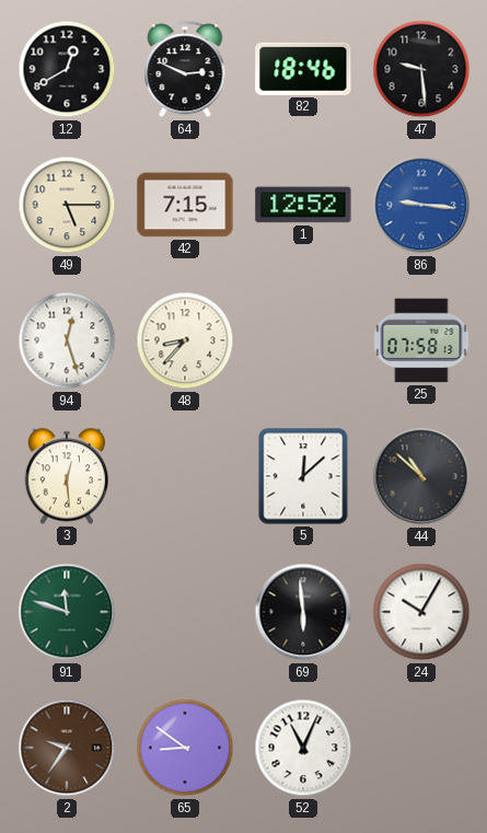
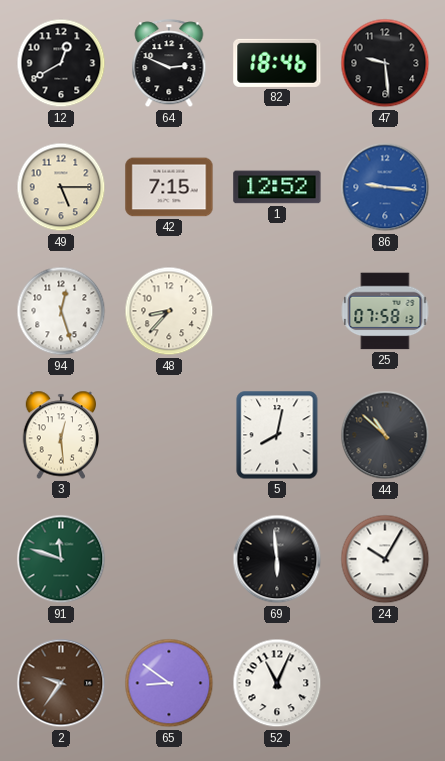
5: 12:08 -> 8:02
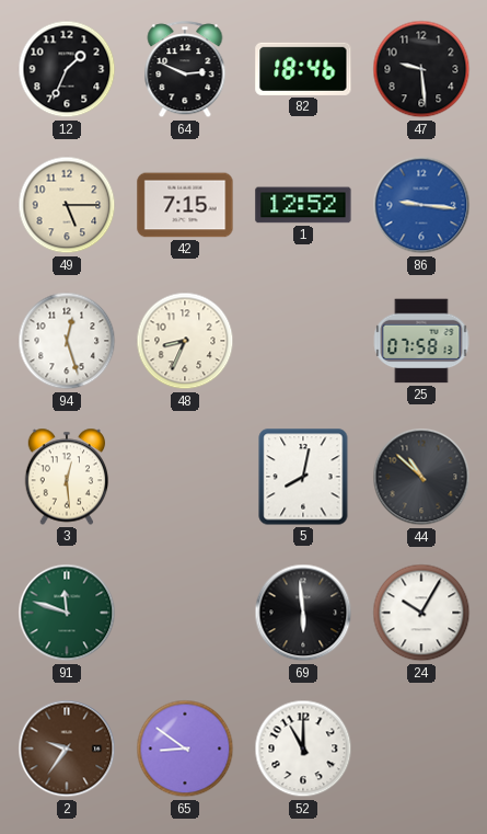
12: 12:40 -> 1:34
48: 8:37 -> 8:34
52: 11:04 -> 11:00
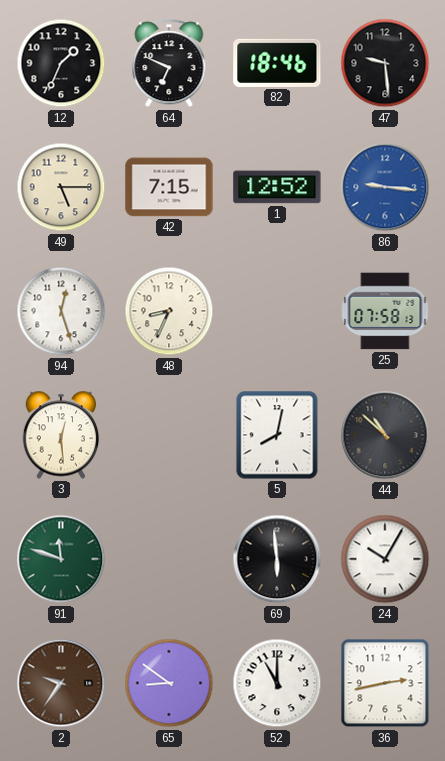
64: 2:49 -> 6:49
36: none -> 2:43
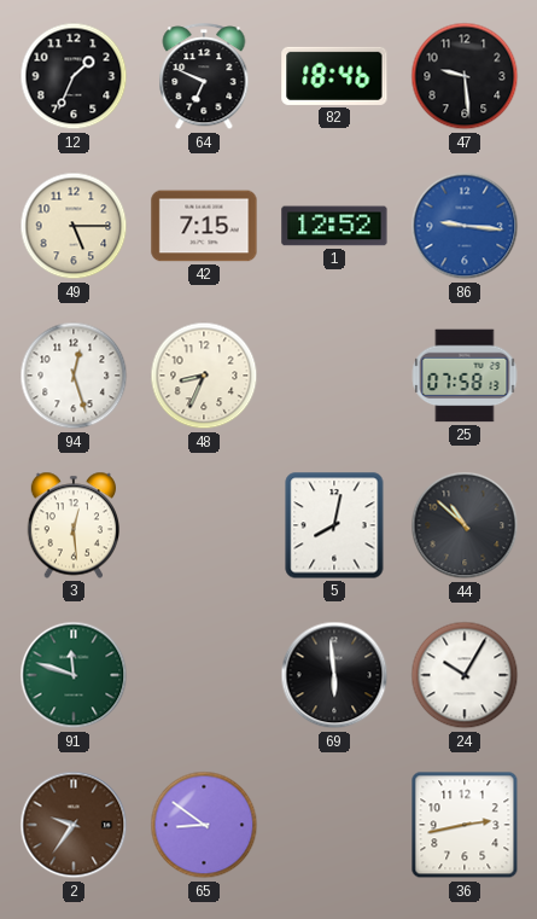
52: 11:00 -> none
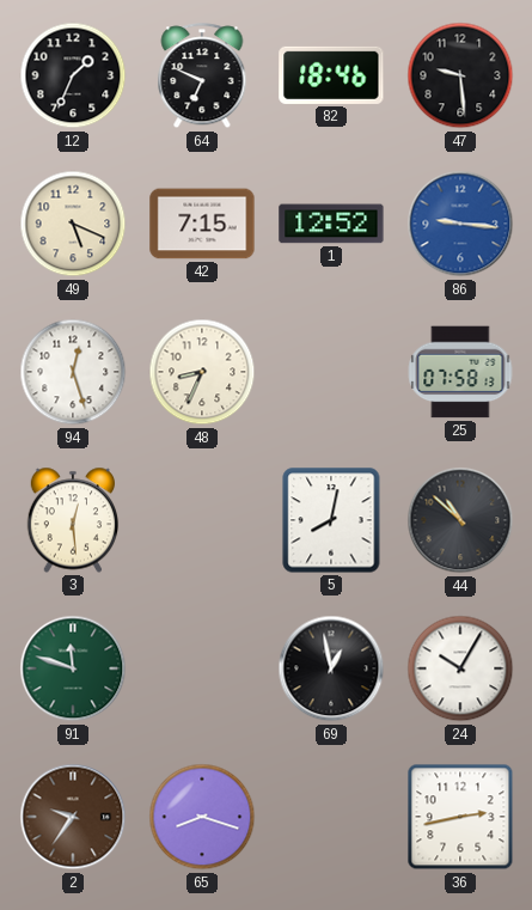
49: 5:15 -> 5:19
69: 5:59 -> 12:58
65: 8:51 -> 8:18
